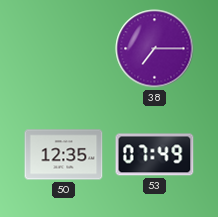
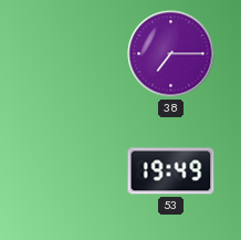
50: 12:35 -> none
53: 07:49 -> 19:49
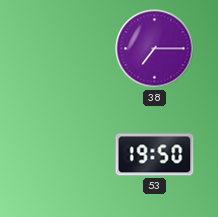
53: 19:49 -> 19:50
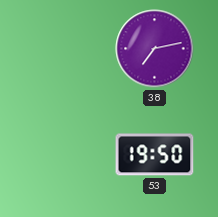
38: 7:15 -> 7:13
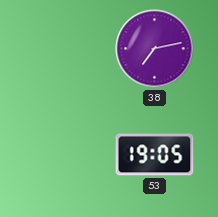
53: 19:50 -> 19:05
